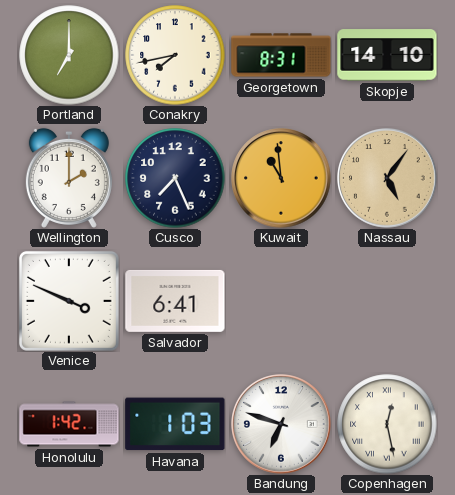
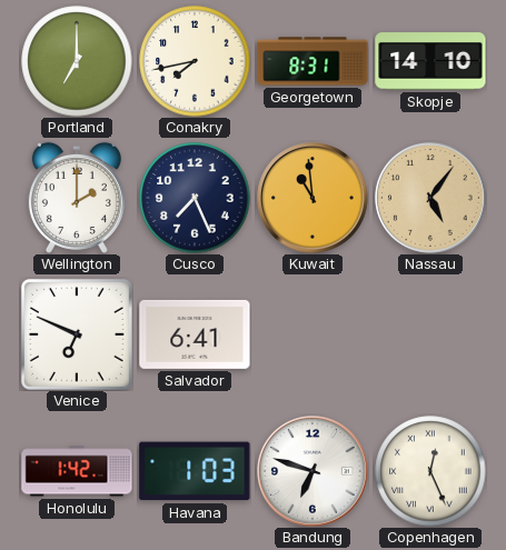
Venice: 3:49 -> 6:49
Copenhagen: 12:28 -> 12:26
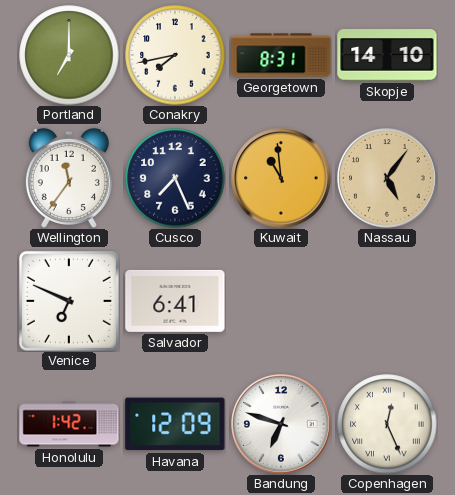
Wellington: 2:00 -> 11:36
Havana: 1:03 -> 12:09
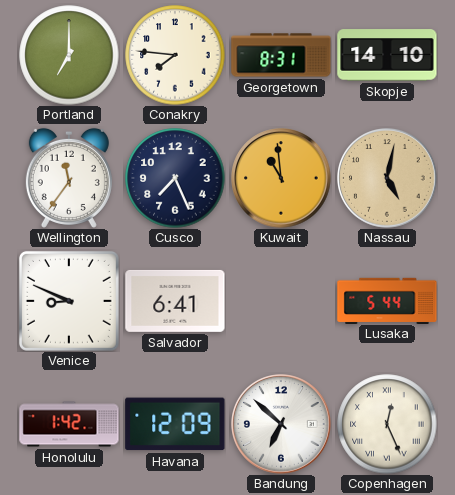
Conakry: 7:43 -> 7:46
Nassau: 5:06 -> 5:02
Venice: 6:49 -> 8:49
Lusaka: none -> 5:44
Bandung: 6:48 -> 6:52
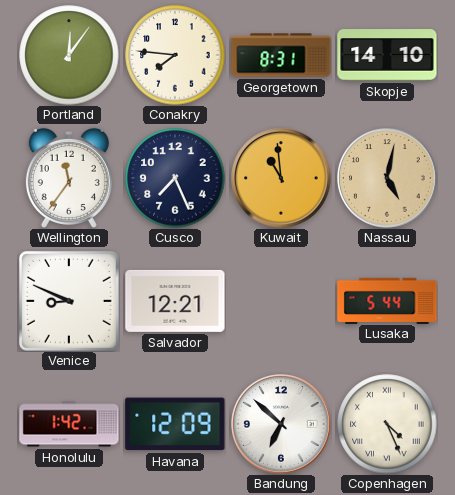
Portland: 7:00 -> 12:06
Salvador: 6:41 -> 12:21
Copenhagen: 12:26 -> 4:26
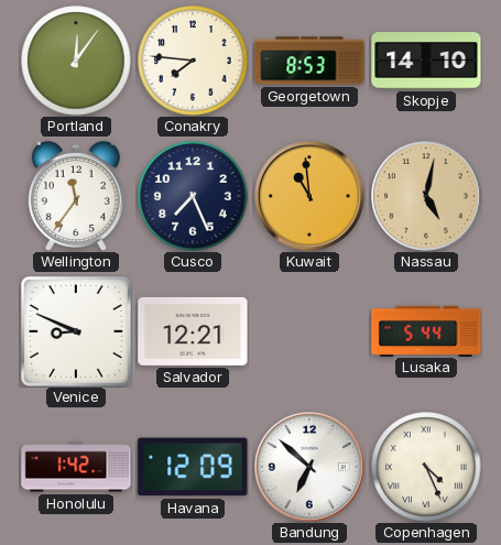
Georgetown: 8:31 -> 8:53
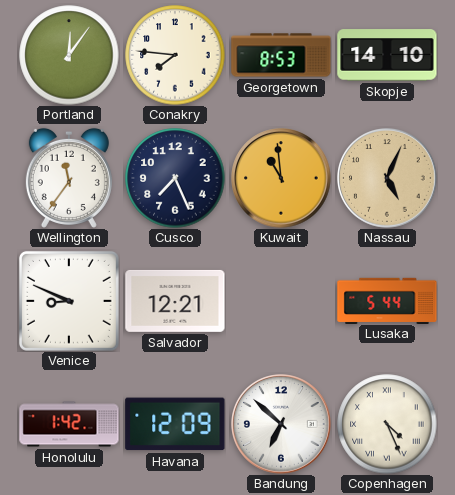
Nassau: 5:02 -> 5:04
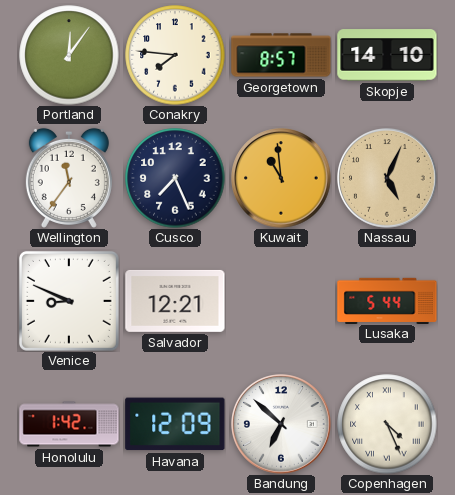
Georgetown: 8:53 -> 8:57
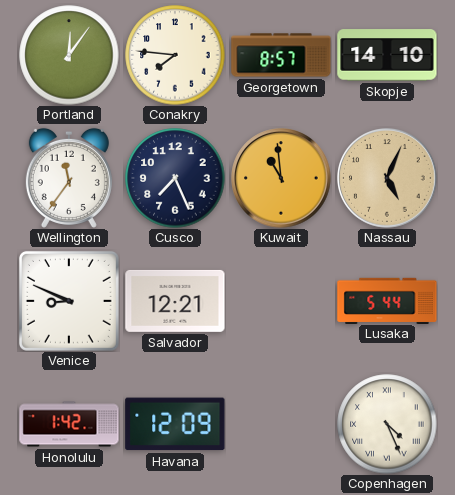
Bandung: 6:52 -> none
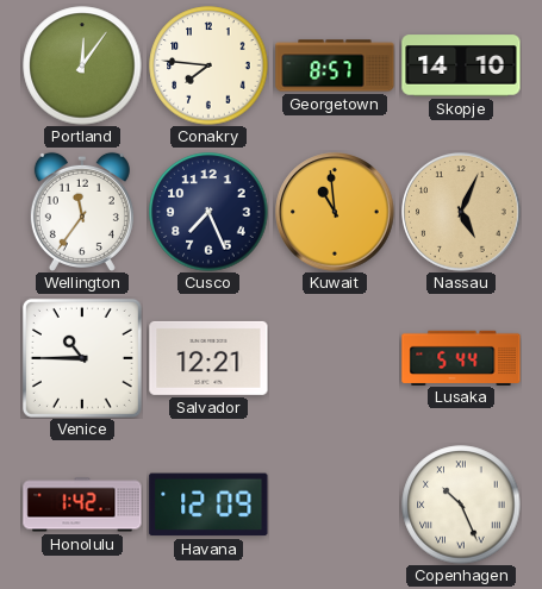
Venice: 8:49 -> 10:45
Copenhagen: 4:26 -> 10:26
